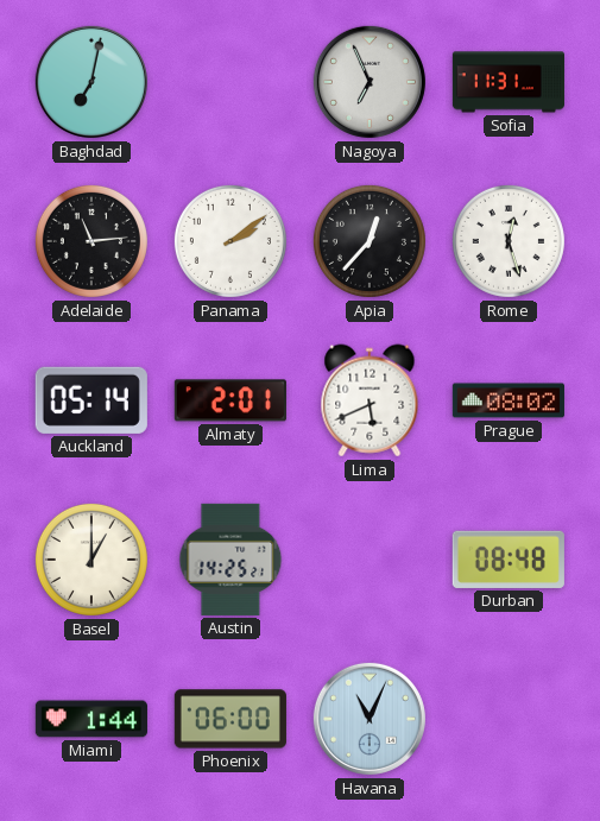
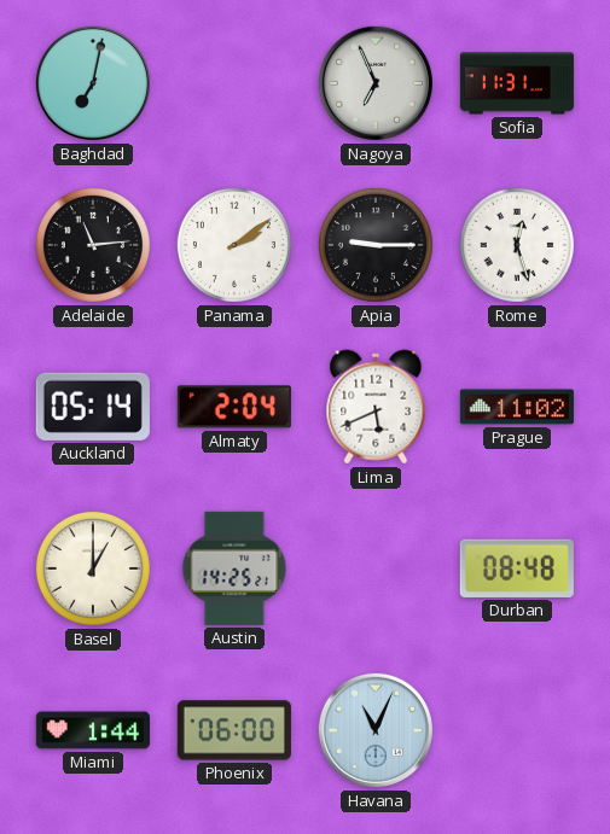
Apia: 12:37 -> 9:15
Almaty: 2:01 -> 2:04
Prague: 08:02 -> 11:02
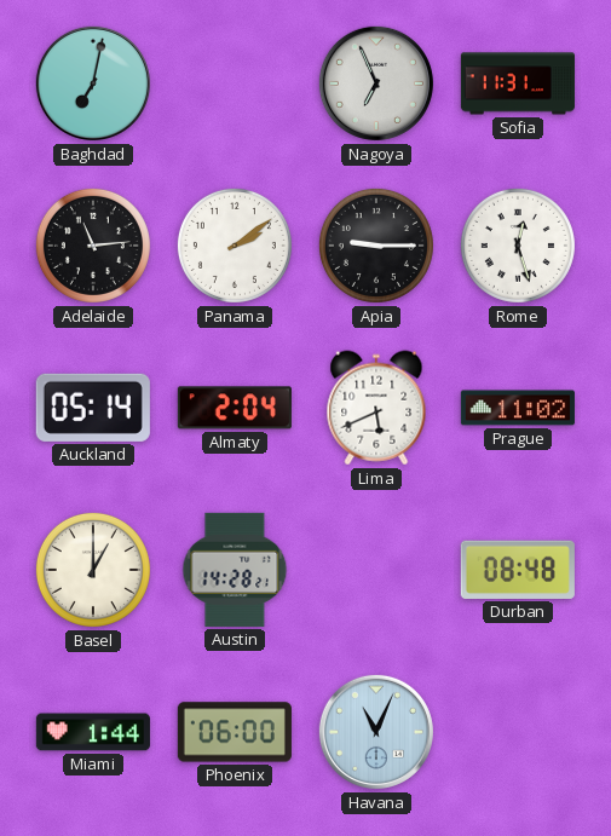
Austin: 14:25 -> 14:28
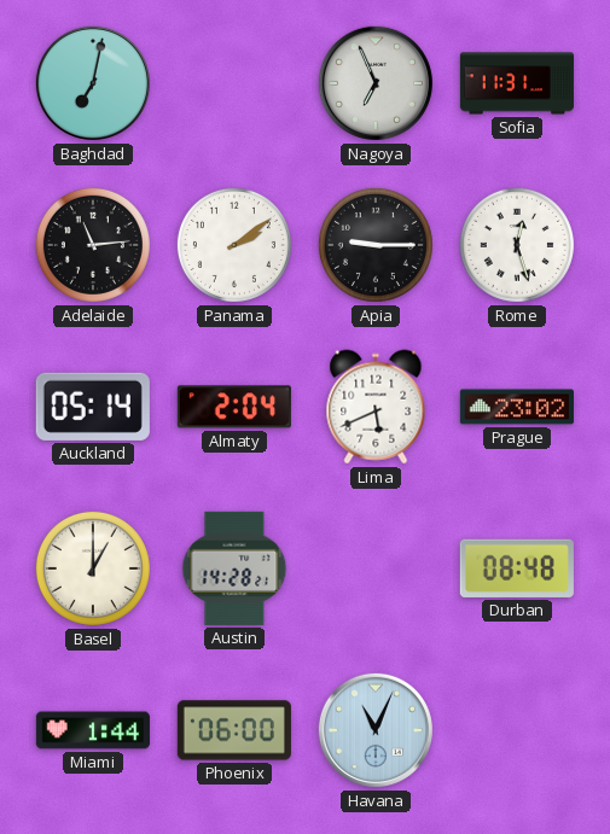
Prague: 11:02 -> 23:02
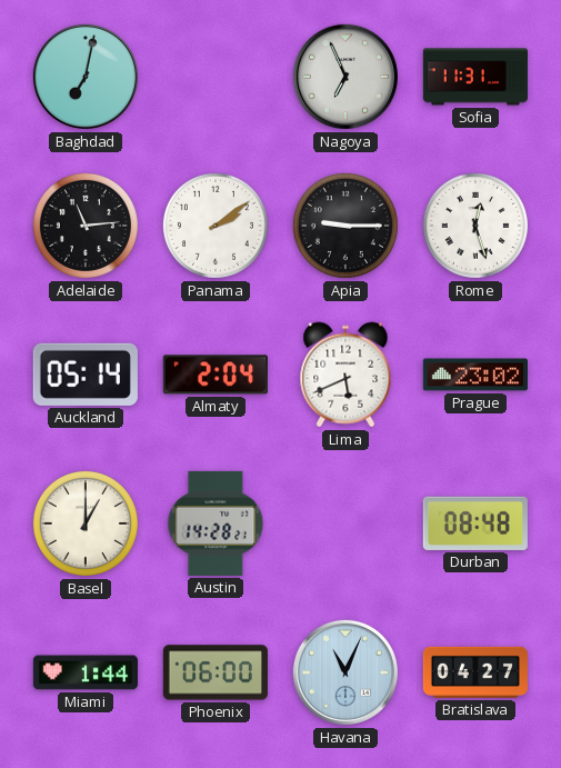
Bratislava: none -> 04:27
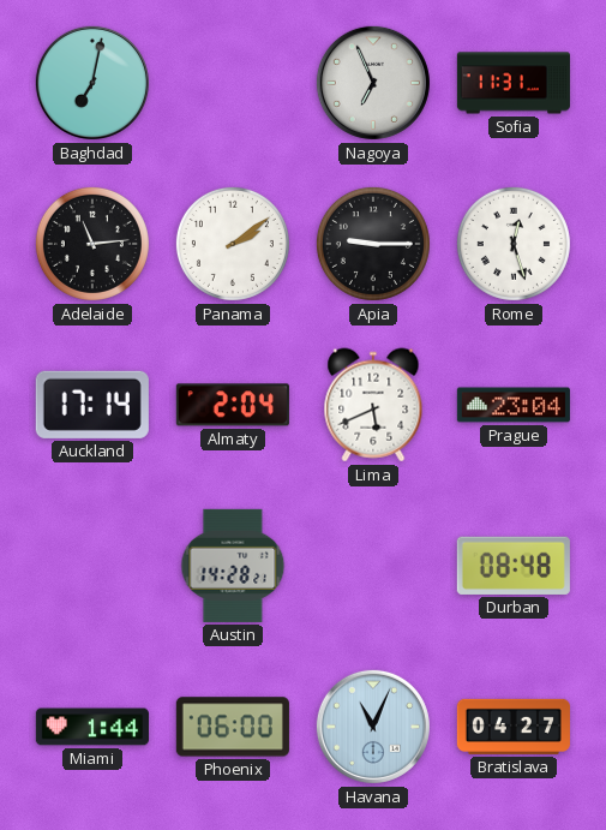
Auckland: 05:14 -> 17:14
Prague: 23:02 -> 23:04
Basel: 1:00 -> none
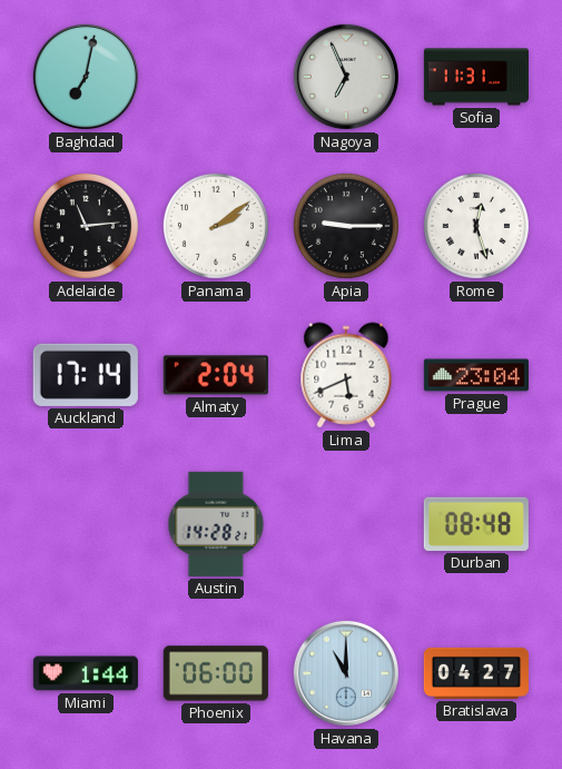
Havana: 11:04 -> 11:00
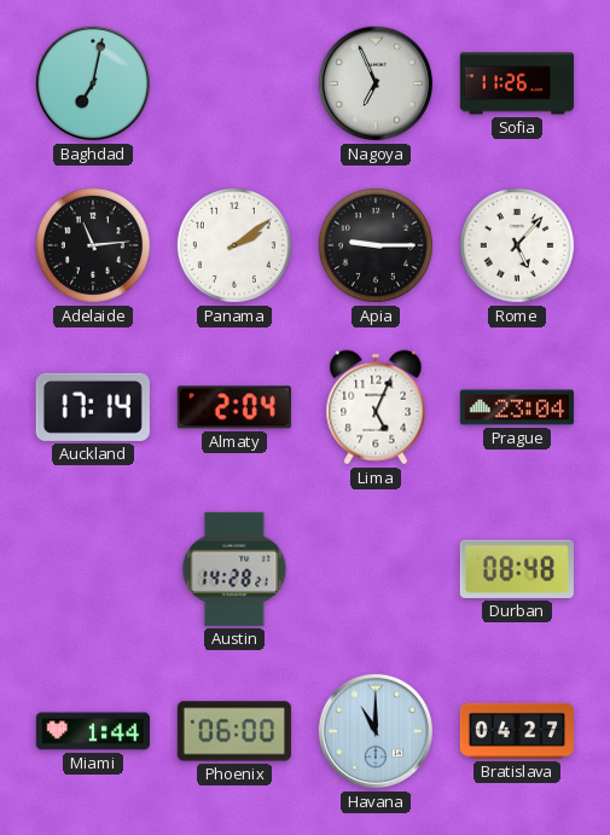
Sofia: 11:31 -> 11:26
Rome: 12:27 -> 5:07
Lima: 5:41 -> 5:04
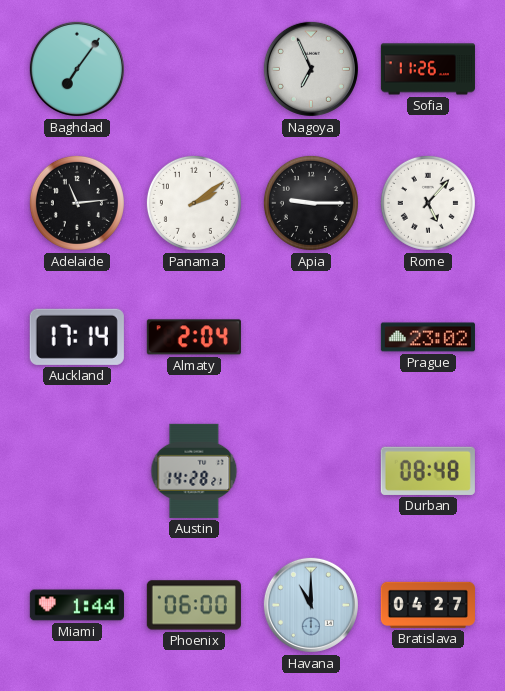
Baghdad: 7:02 -> 7:06
Lima: 5:04 -> none
Prague: 23:04 -> 23:02
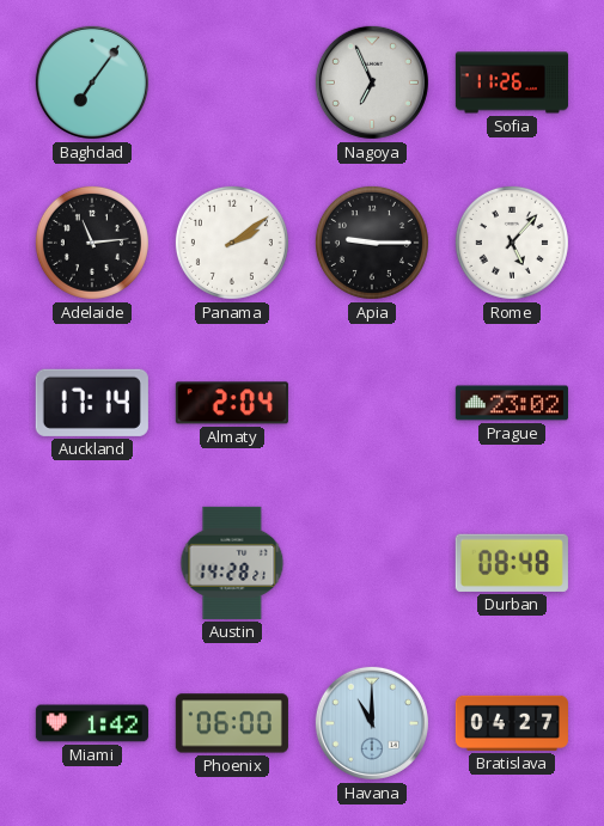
Miami: 1:44 -> 1:42
